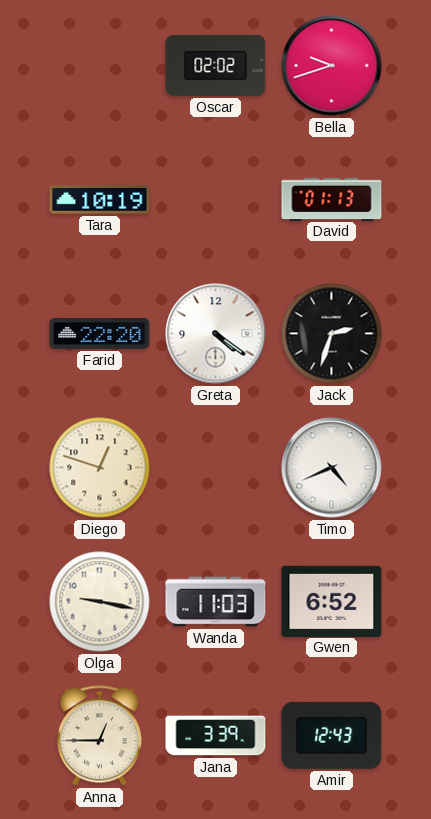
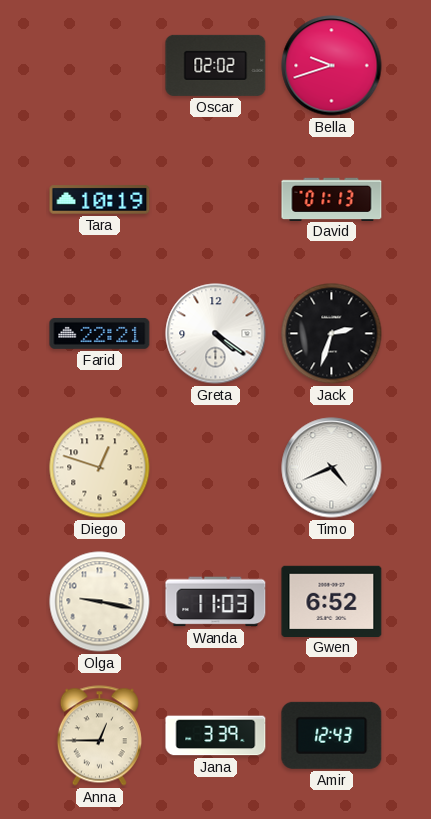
Farid: 22:20 -> 22:21
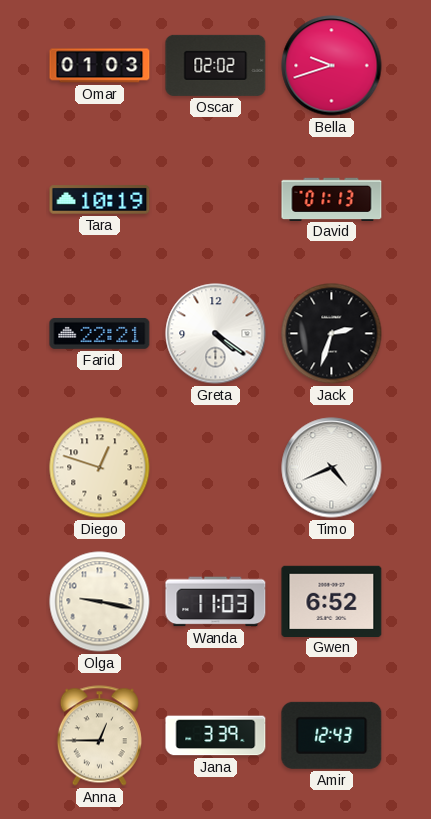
Omar: none -> 01:03
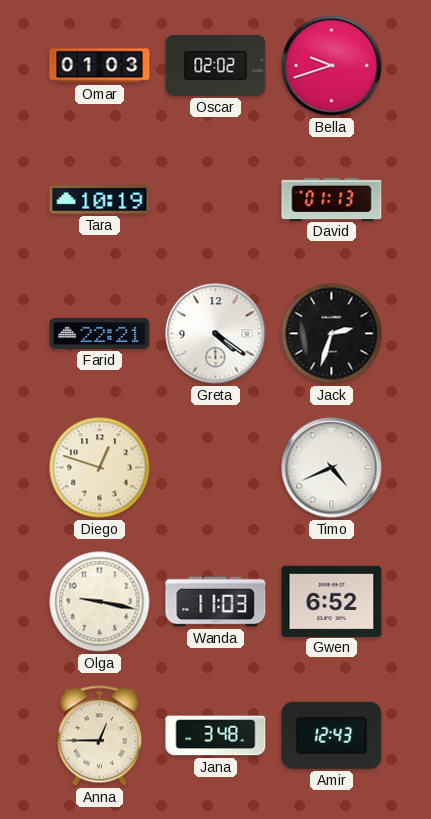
Jana: 3:39 -> 3:48
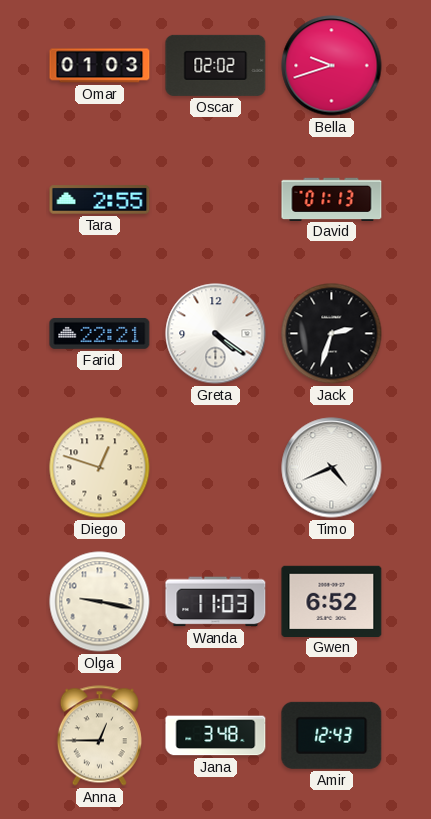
Tara: 10:19 -> 2:55
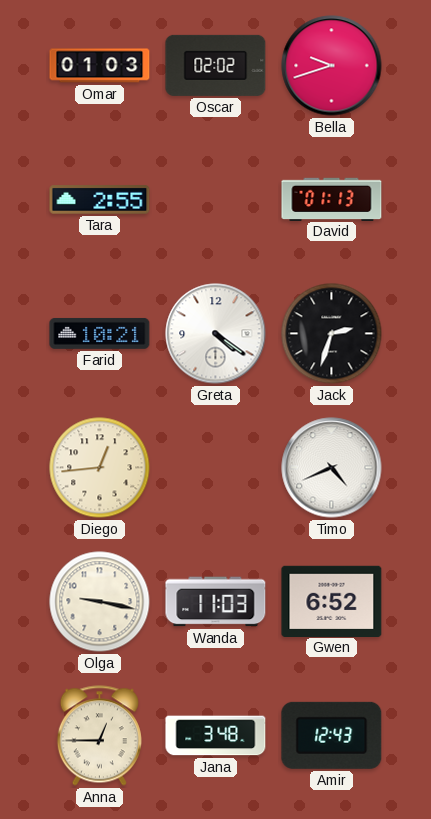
Farid: 22:21 -> 10:21
Diego: 12:48 -> 12:44
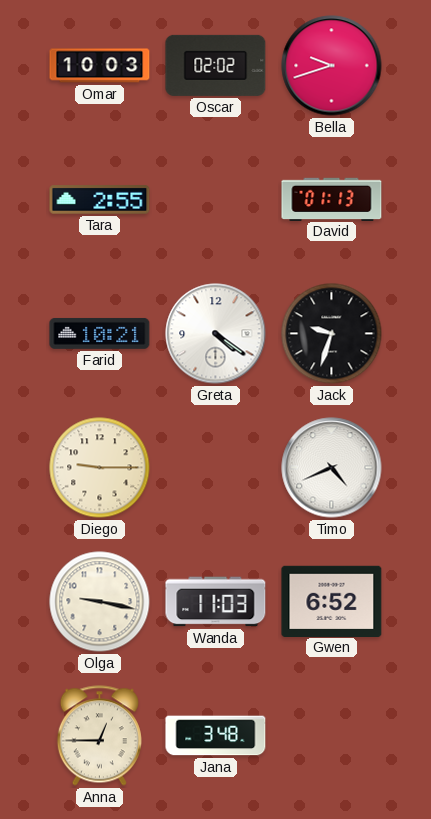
Omar: 01:03 -> 10:03
Jack: 2:33 -> 9:33
Diego: 12:44 -> 9:15
Amir: 12:43 -> none
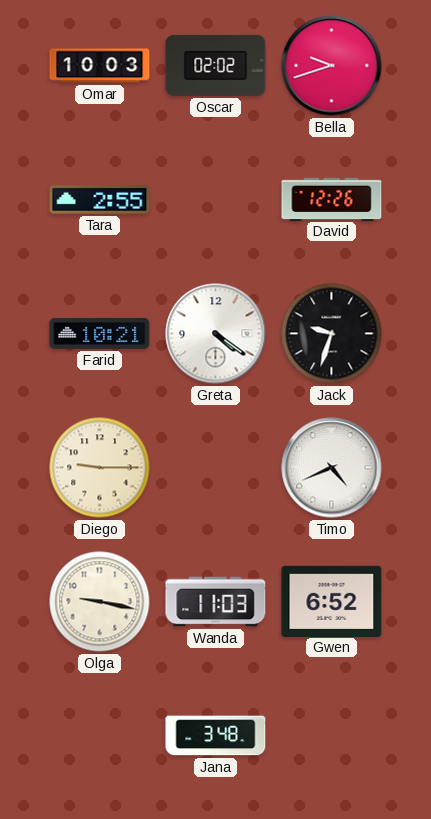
David: 01:13 -> 12:26
Anna: 12:45 -> none
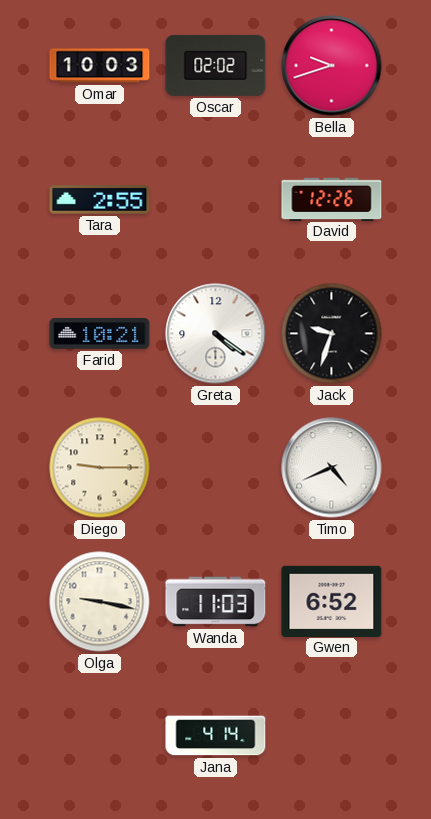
Jana: 3:48 -> 4:14
